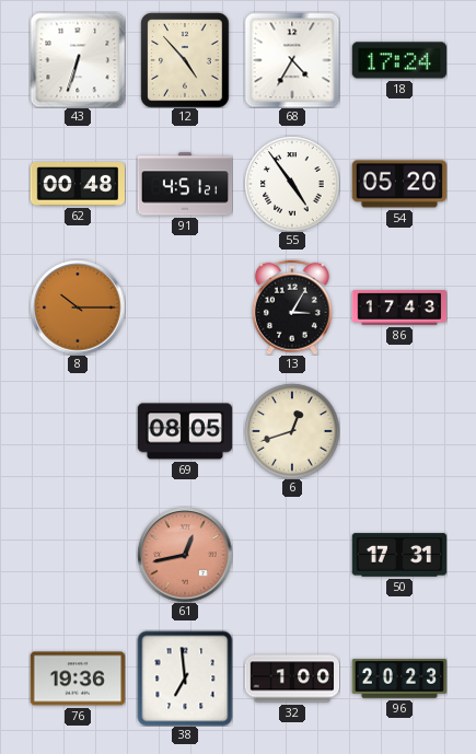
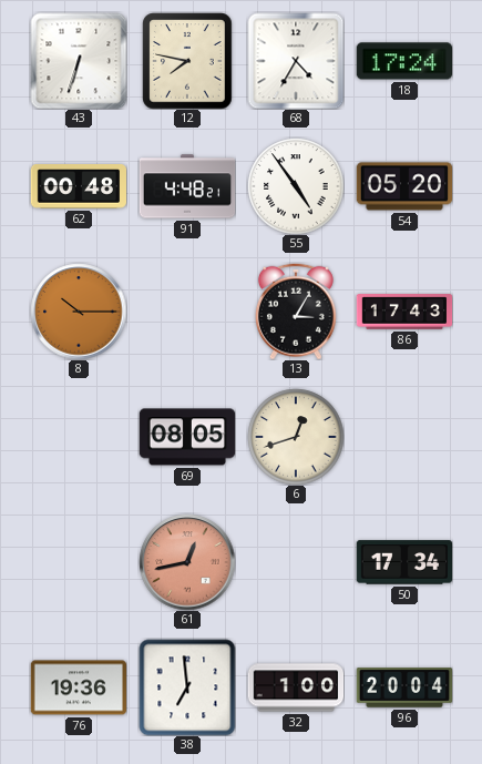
12: 4:53 -> 7:47
91: 4:51 -> 4:48
50: 17:31 -> 17:34
96: 20:23 -> 20:04
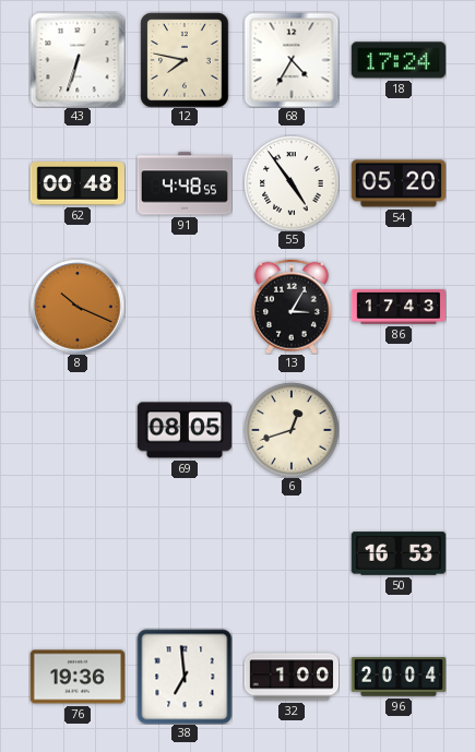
91: 4:48:21 -> 4:48:55
8: 10:15 -> 10:19
61: 12:43 -> none
50: 17:34 -> 16:53
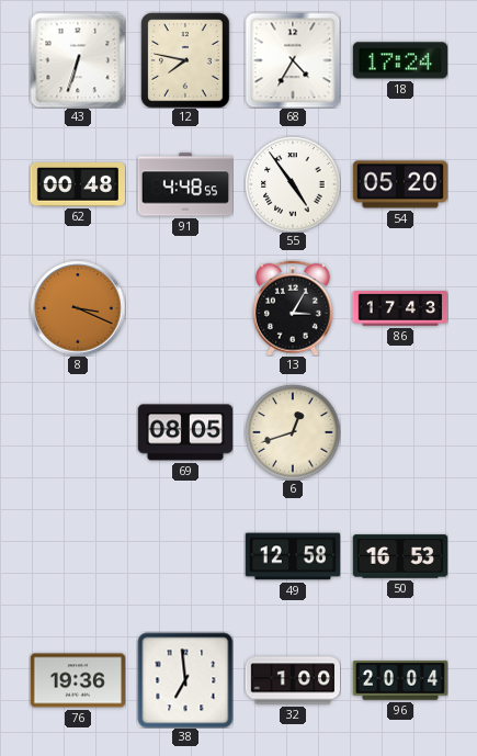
8: 10:19 -> 3:19
49: none -> 12:58
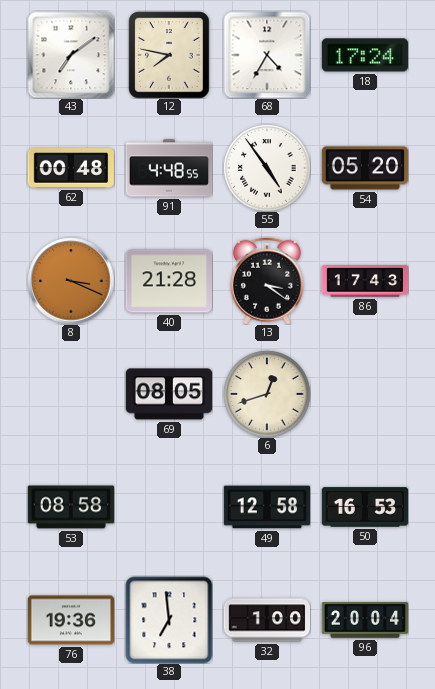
43: 6:33 -> 7:09
40: none -> 21:28
13: 3:05 -> 3:21
53: none -> 08:58
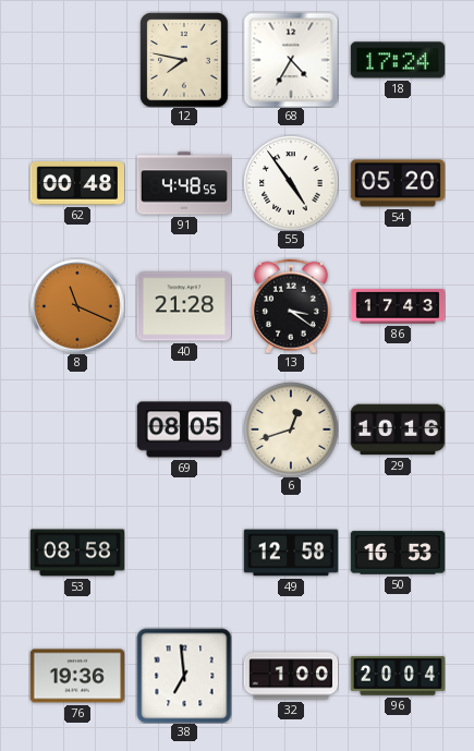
43: 7:09 -> none
8: 3:19 -> 11:19
29: none -> 10:16
